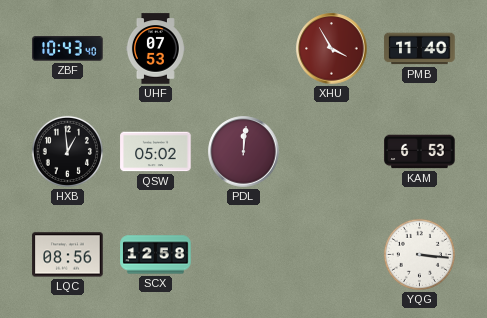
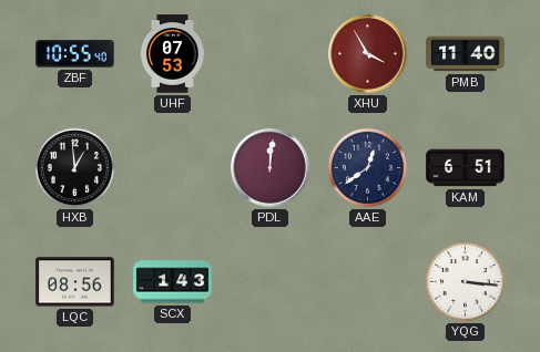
ZBF: 10:43 -> 10:55
QSW: 05:02 -> none
AAE: none -> 12:39
KAM: 6:53 -> 6:51
SCX: 12:58 -> 1:43
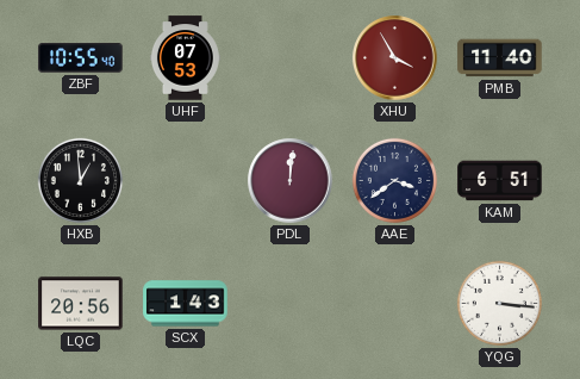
AAE: 12:39 -> 3:39
LQC: 08:56 -> 20:56
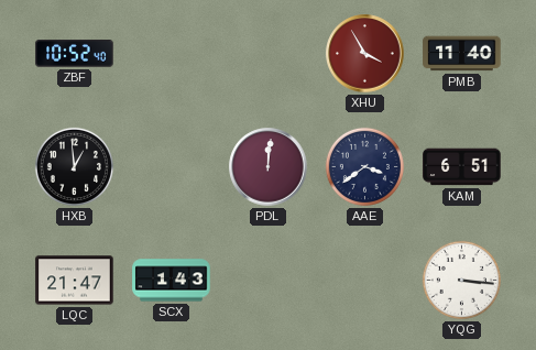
ZBF: 10:55 -> 10:52
UHF: 07:53 -> none
LQC: 20:56 -> 21:47
